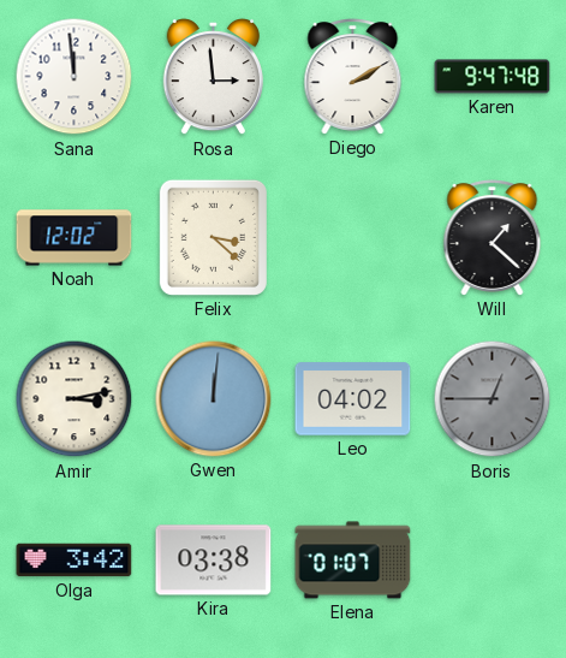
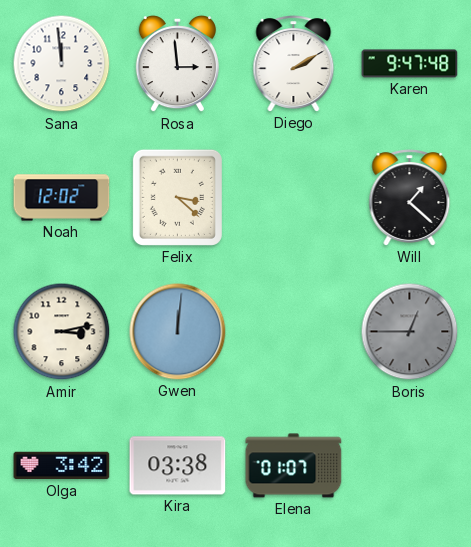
Leo: 04:02 -> none
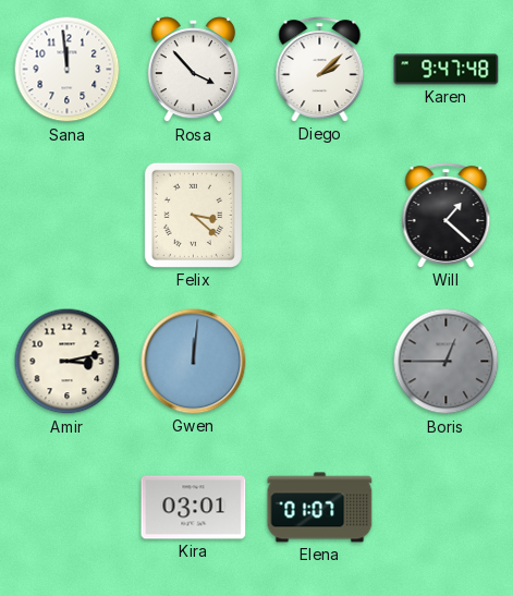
Rosa: 2:59 -> 3:53
Diego: 2:10 -> 2:08
Noah: 12:02 -> none
Olga: 3:42 -> none
Kira: 03:38 -> 03:01
